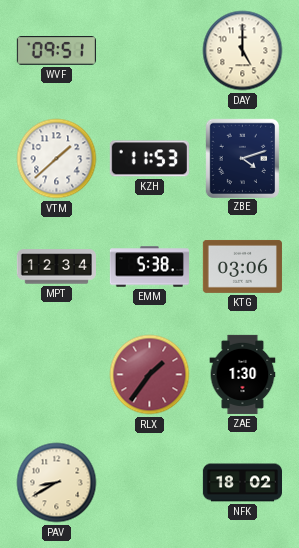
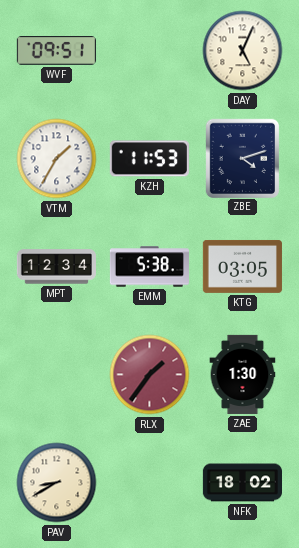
DAY: 5:00 -> 5:04
VTM: 1:38 -> 1:35
KTG: 03:06 -> 03:05
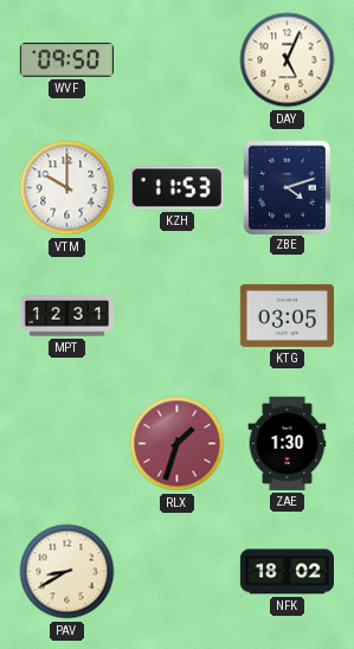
WVF: 09:51 -> 09:50
VTM: 1:35 -> 10:00
MPT: 12:34 -> 12:31
EMM: 5:38 -> none
RLX: 1:36 -> 1:33
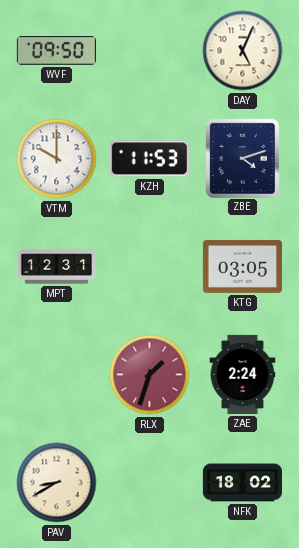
ZAE: 1:30 -> 2:24
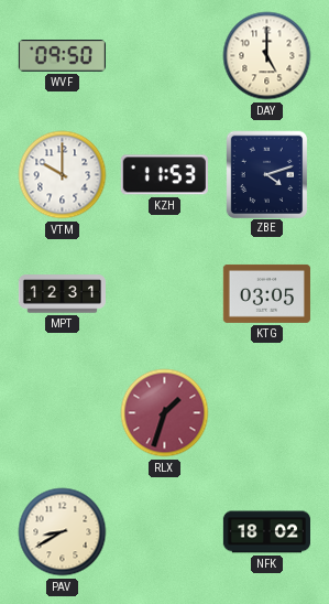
DAY: 5:04 -> 5:00
ZAE: 2:24 -> none
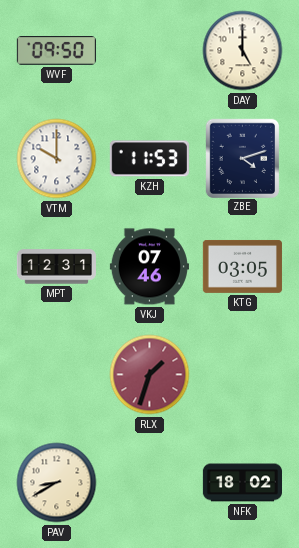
VKJ: none -> 07:46
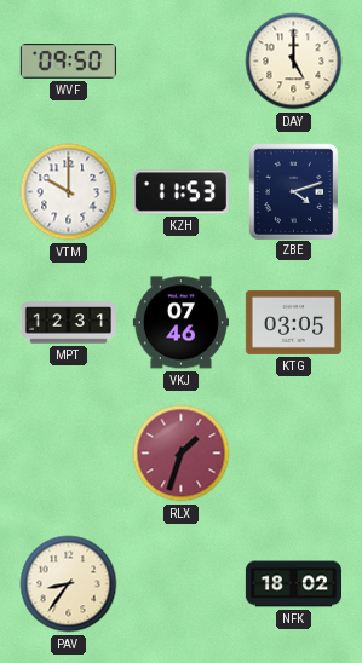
PAV: 8:40 -> 8:36
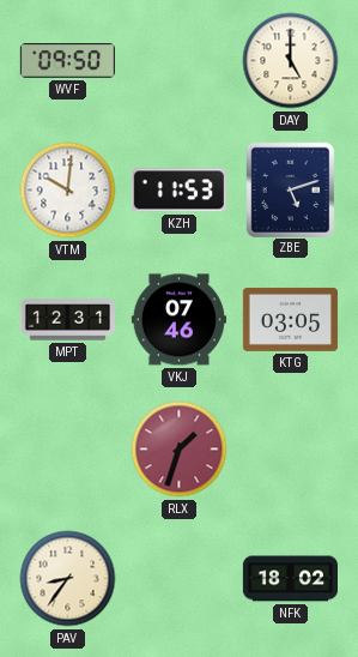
VTM: 10:00 -> 10:01
ZBE: 4:12 -> 5:12
